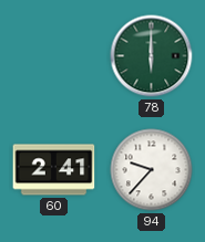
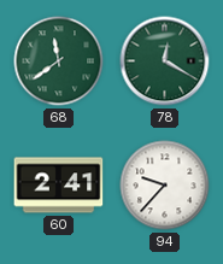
68: none -> 11:39
78: 6:00 -> 12:20
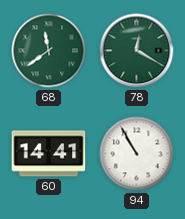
60: 2:41 -> 14:41
94: 9:37 -> 10:55
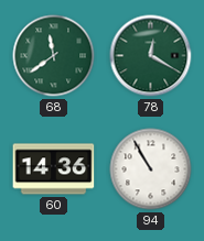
60: 14:41 -> 14:36
